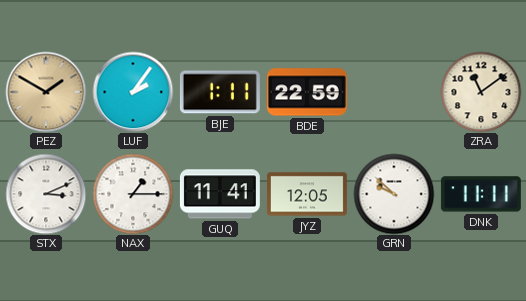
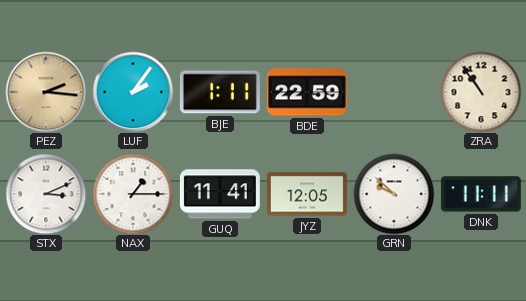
PEZ: 1:50 -> 2:16
ZRA: 11:09 -> 10:54
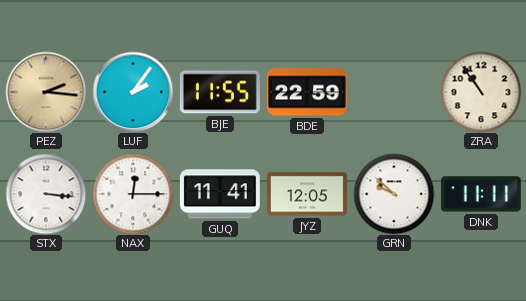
BJE: 1:11 -> 11:55
STX: 3:11 -> 3:16
NAX: 1:15 -> 12:15
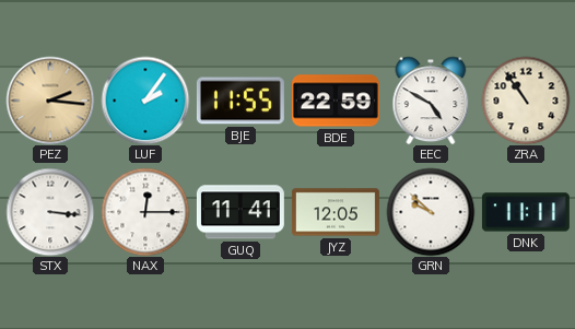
EEC: none -> 4:50
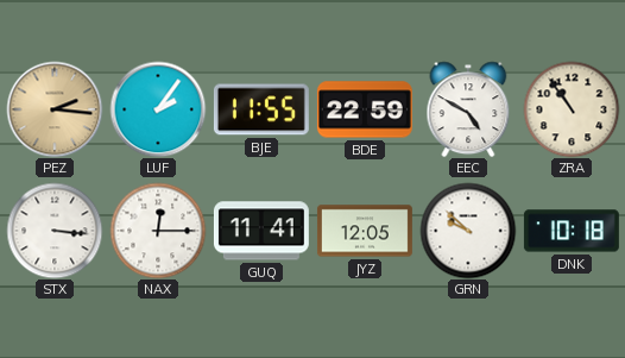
DNK: 11:11 -> 10:18
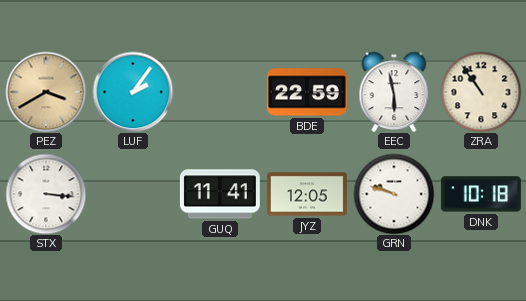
PEZ: 2:16 -> 3:40
BJE: 11:55 -> none
EEC: 4:50 -> 5:58
NAX: 12:15 -> none
GRN: 9:52 -> 9:48
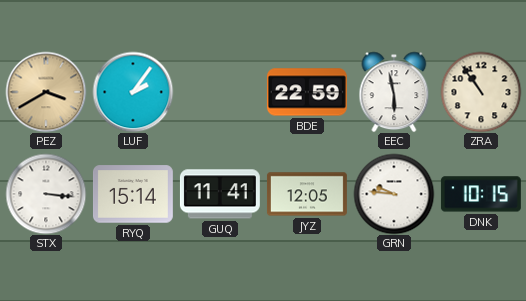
RYQ: none -> 15:14
GRN: 9:48 -> 9:46
DNK: 10:18 -> 10:15
